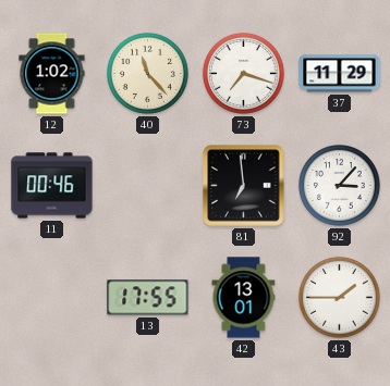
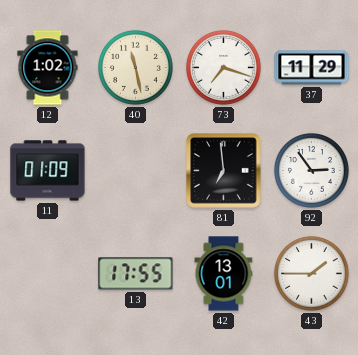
40: 11:23 -> 11:28
11: 00:46 -> 01:09
92: 3:07 -> 2:54
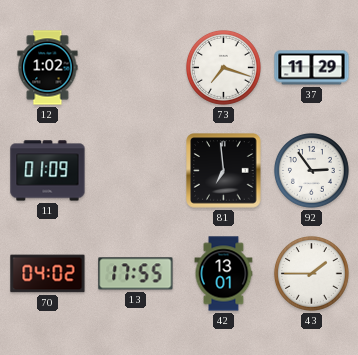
40: 11:28 -> none
70: none -> 04:02
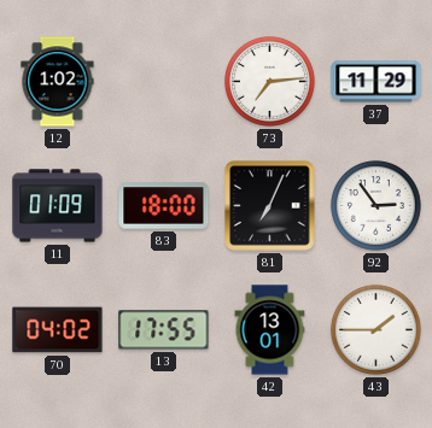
73: 7:18 -> 7:14
83: none -> 18:00
81: 6:59 -> 7:04
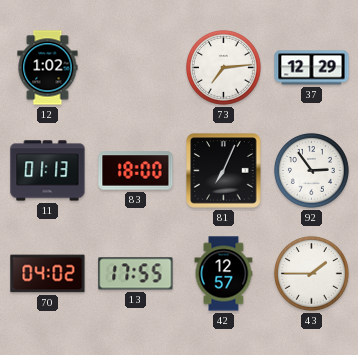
37: 11:29 -> 12:29
11: 01:09 -> 01:13
42: 13:01 -> 12:57
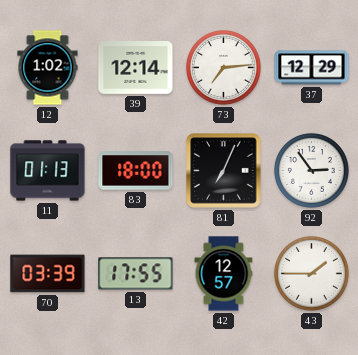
39: none -> 12:14
70: 04:02 -> 03:39
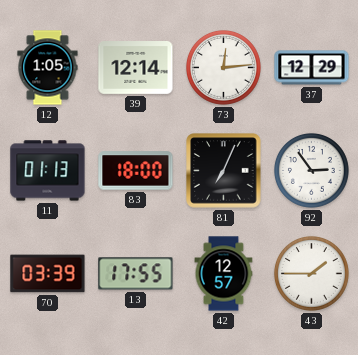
12: 1:02 -> 1:05
73: 7:14 -> 12:14
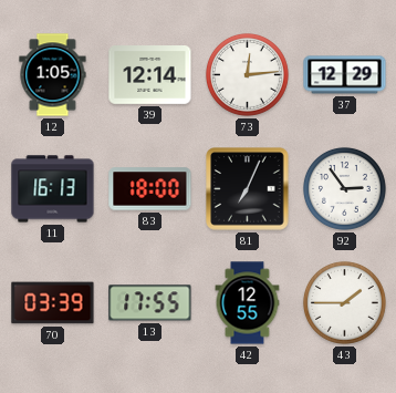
11: 01:13 -> 16:13
42: 12:57 -> 12:55
